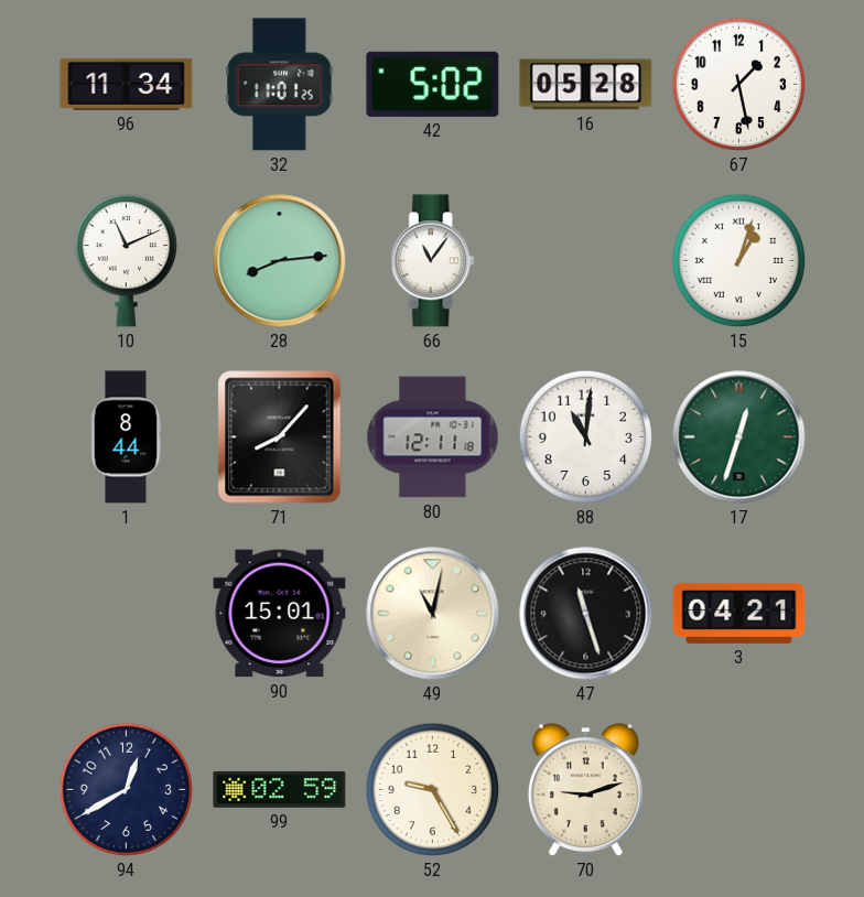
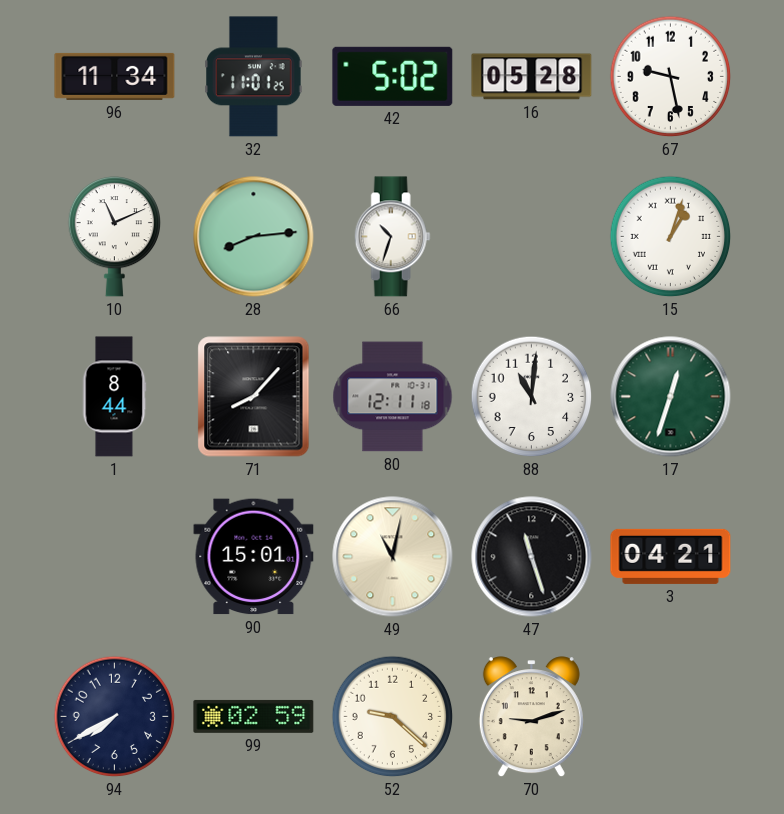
67: 1:28 -> 9:28
66: 11:06 -> 10:33
94: 12:40 -> 7:40
52: 9:25 -> 9:22
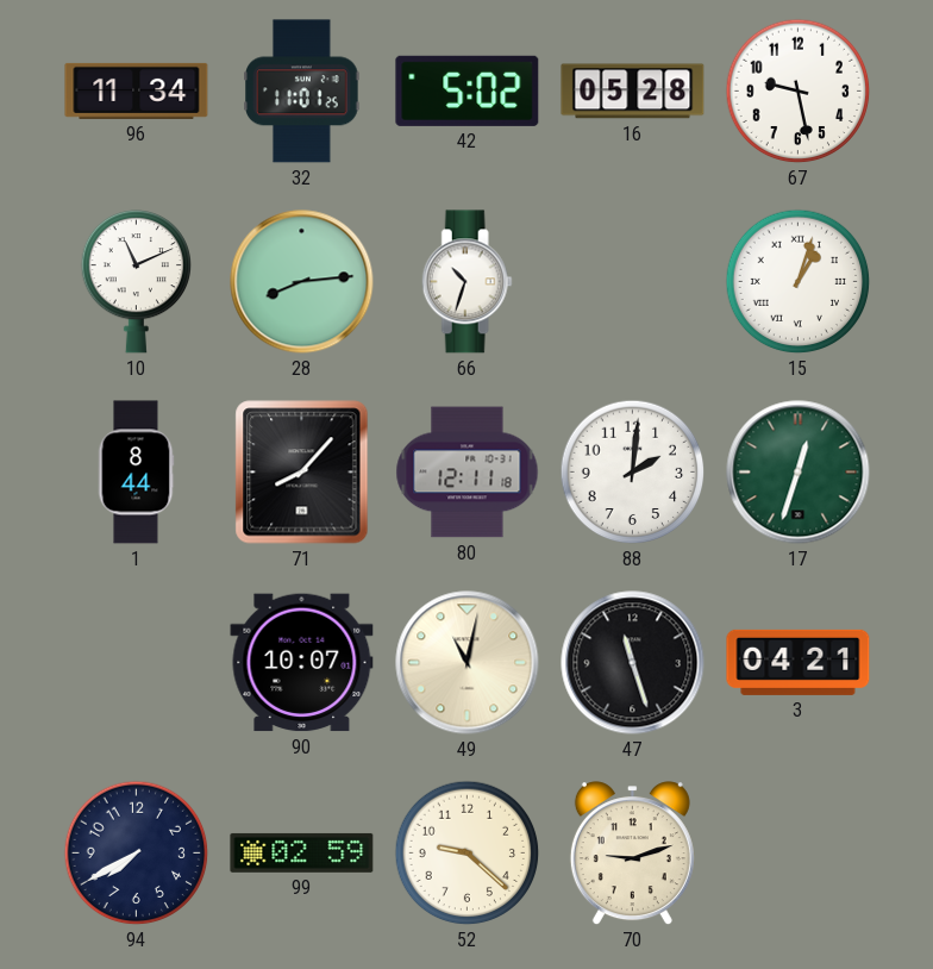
88: 11:01 -> 2:01
90: 15:01 -> 10:07
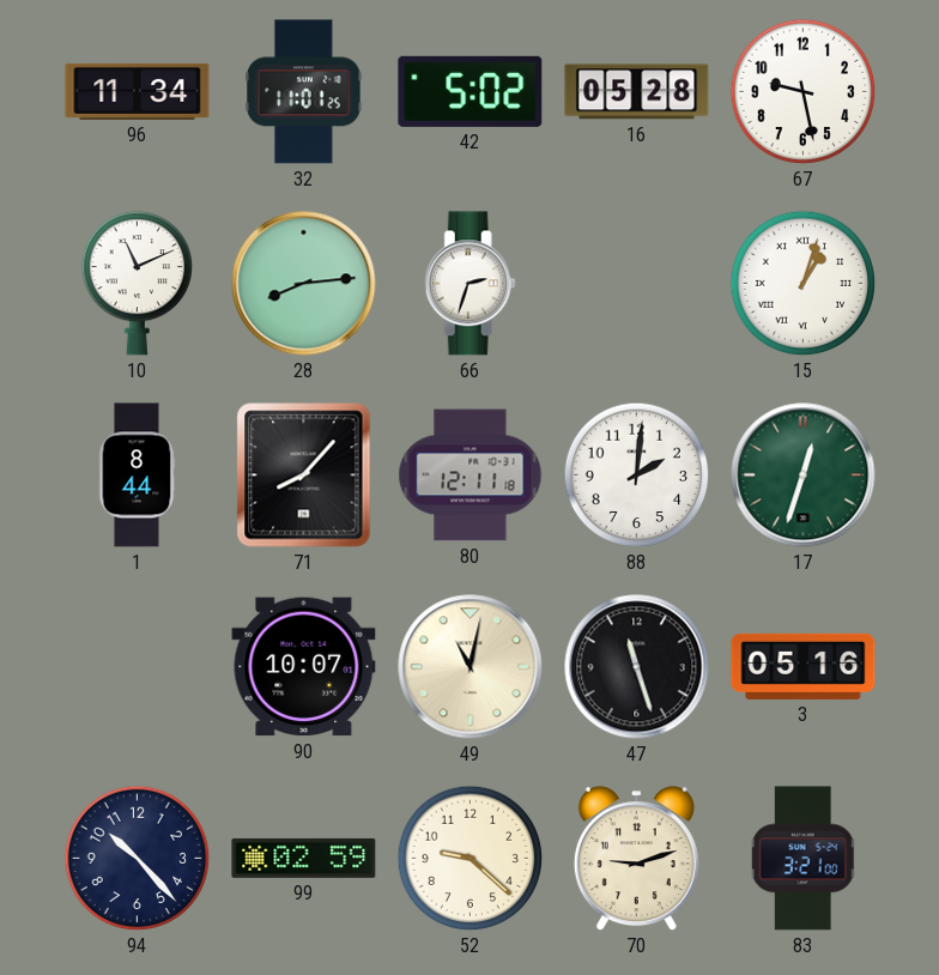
66: 10:33 -> 2:33
3: 04:21 -> 05:16
94: 7:40 -> 10:23
83: none -> 3:21
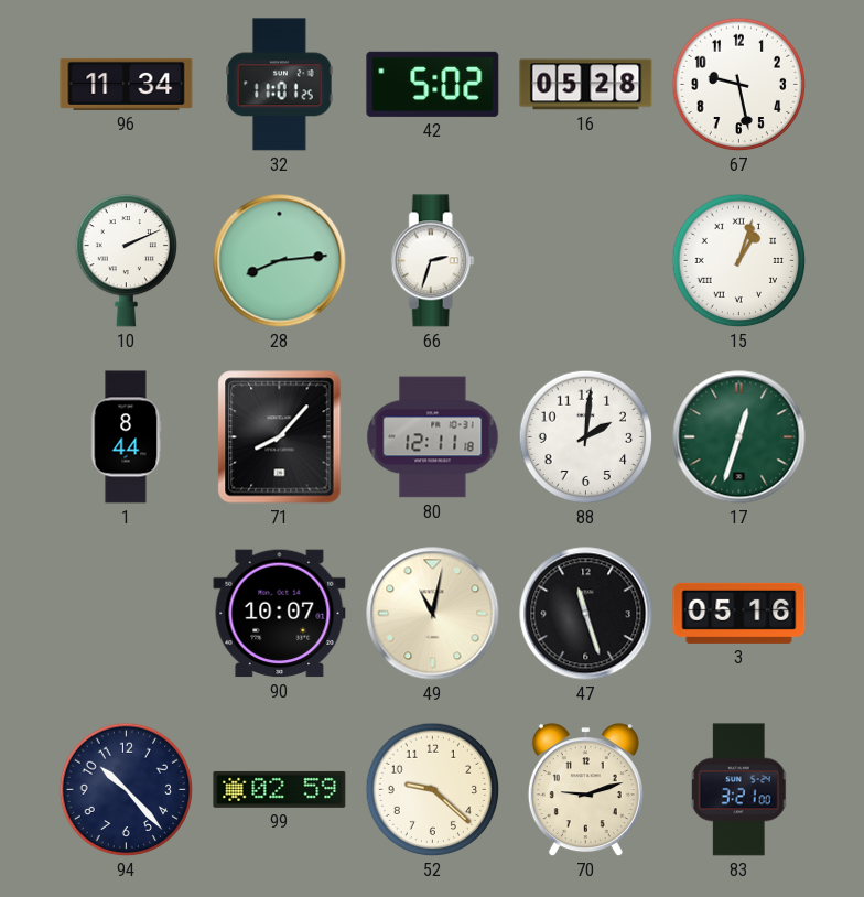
10: 11:11 -> 2:11
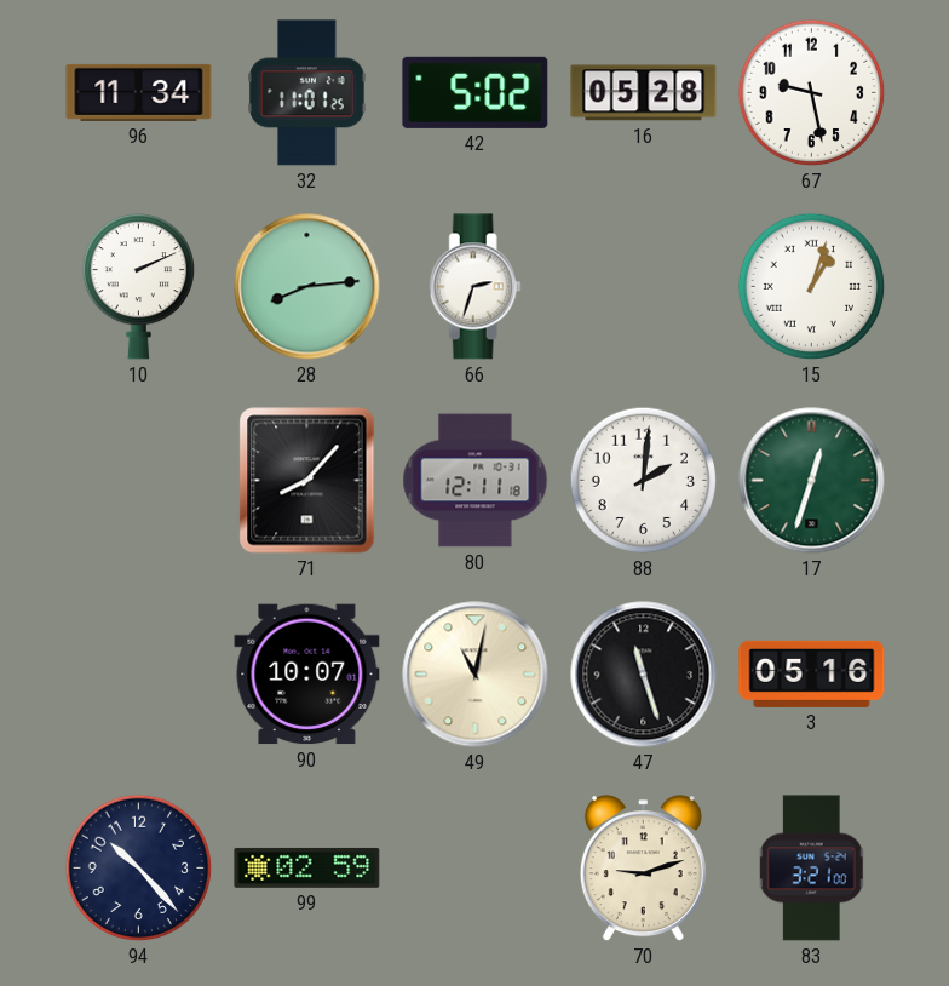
1: 8:44 -> none
52: 9:22 -> none
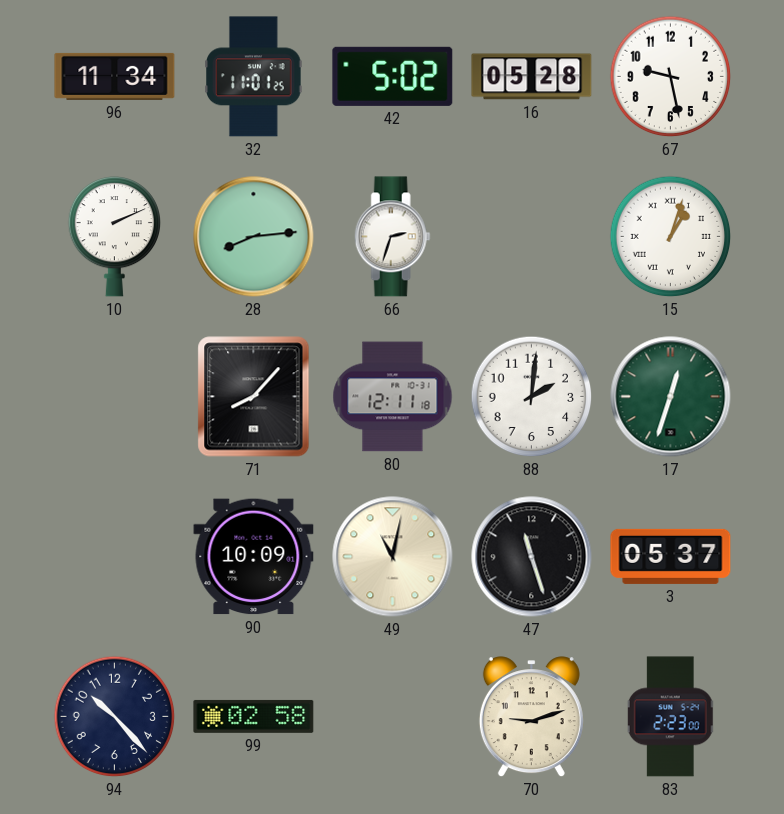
90: 10:07 -> 10:09
3: 05:16 -> 05:37
99: 02:59 -> 02:58
83: 3:21 -> 2:23
